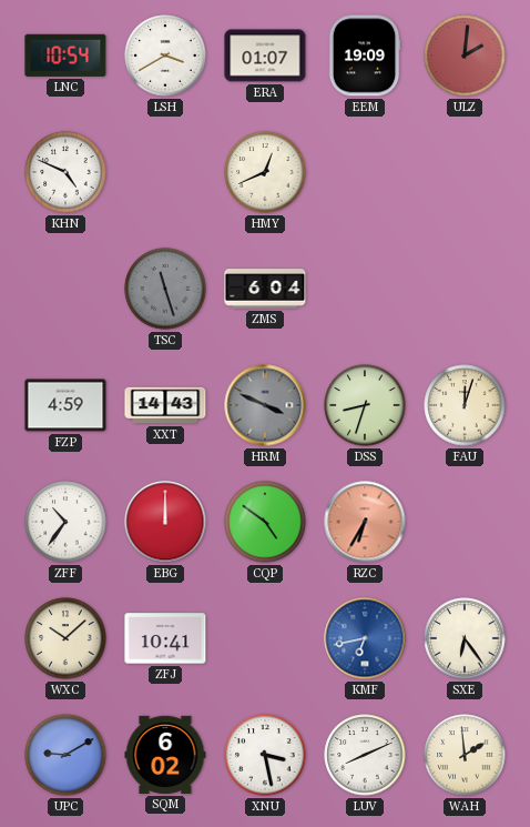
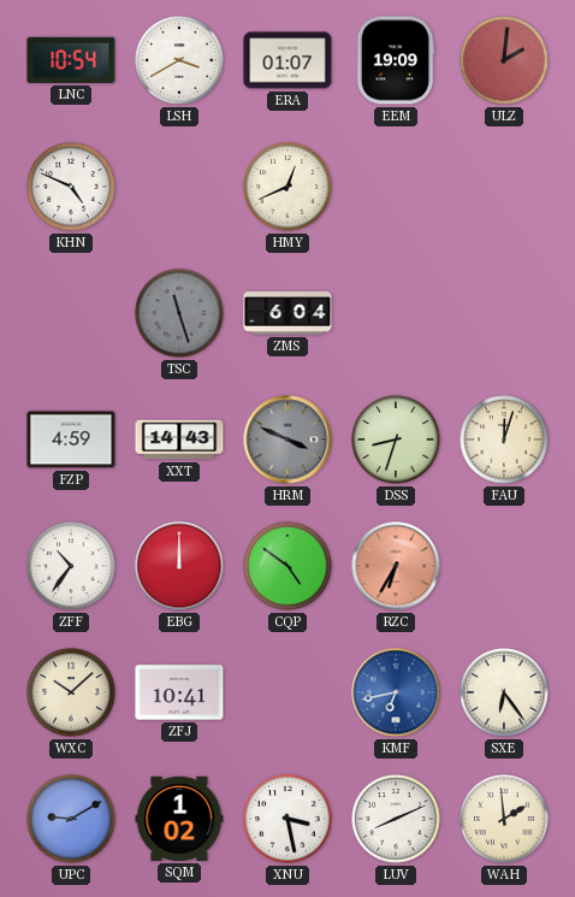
SQM: 6:02 -> 1:02
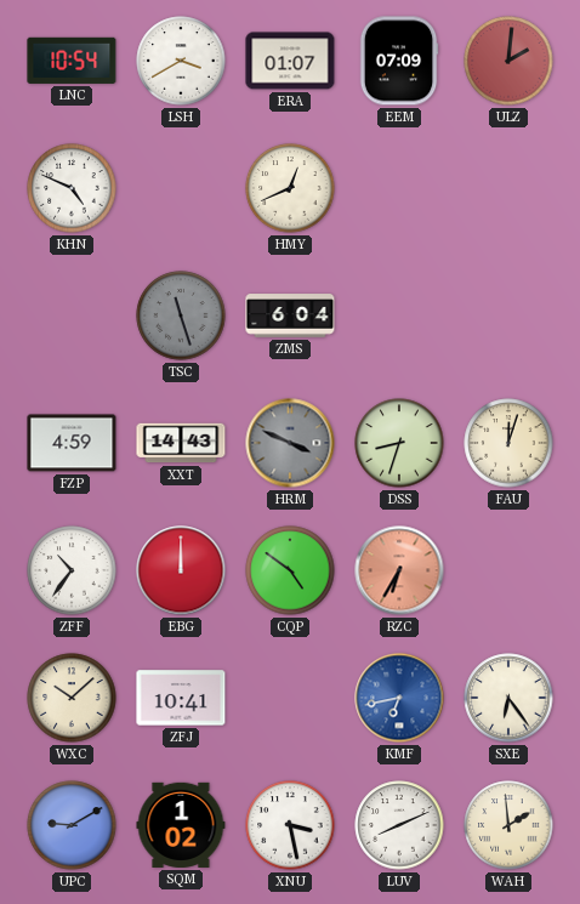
EEM: 19:09 -> 07:09
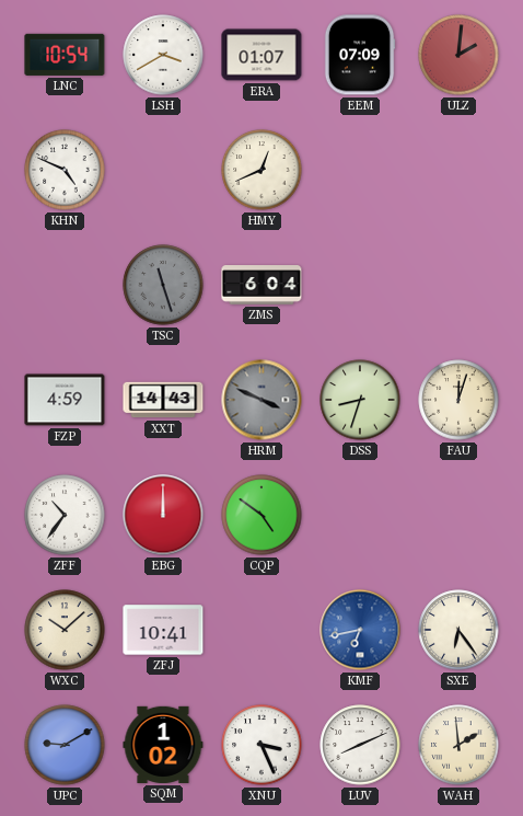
RZC: 6:35 -> none
XNU: 3:28 -> 3:26
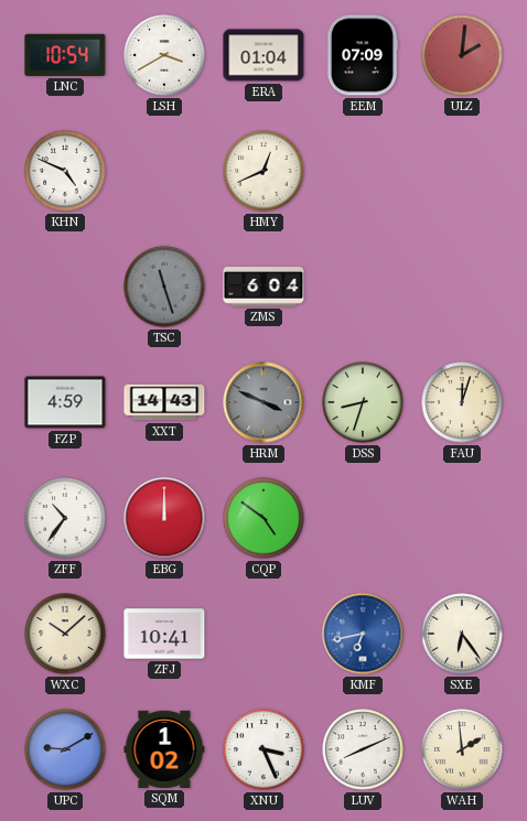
ERA: 01:07 -> 01:04
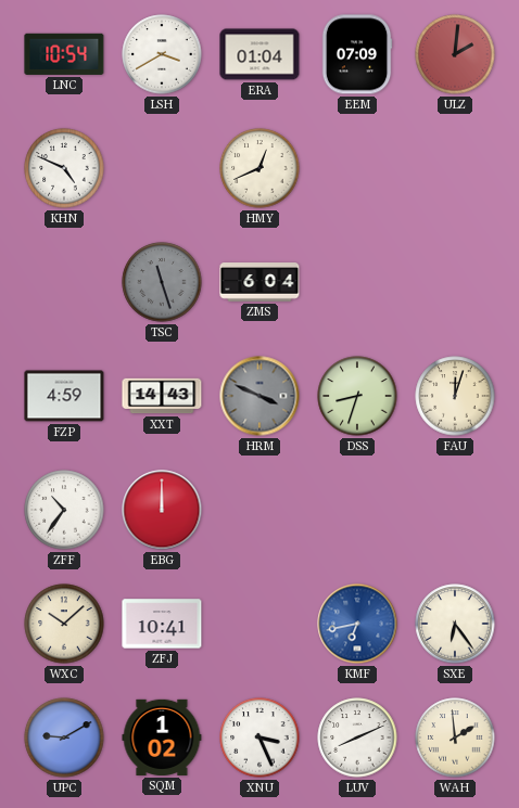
CQP: 4:51 -> none
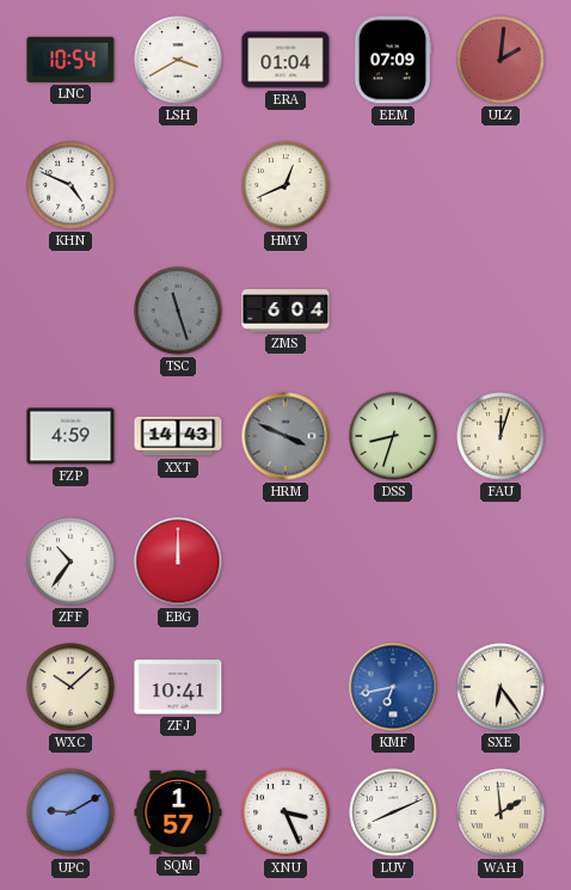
SQM: 1:02 -> 1:57
